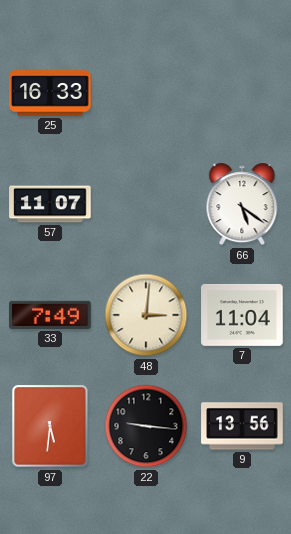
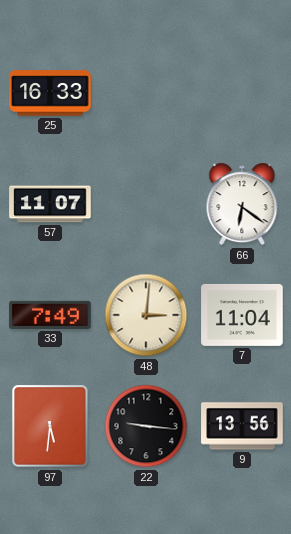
66: 5:21 -> 6:21
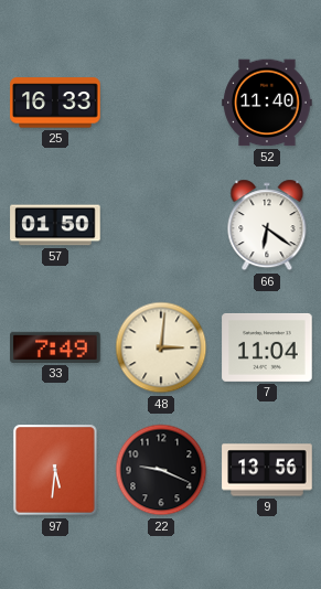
52: none -> 11:40
57: 11:07 -> 01:50
22: 9:16 -> 9:19
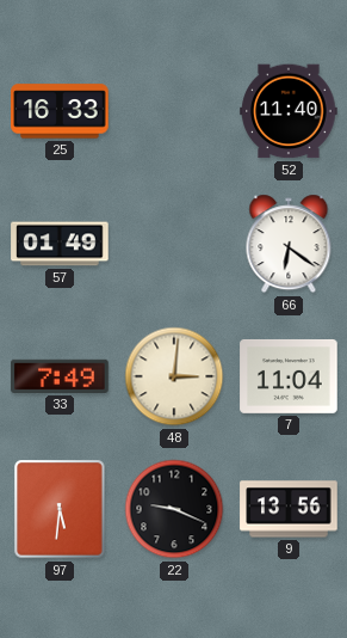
57: 01:50 -> 01:49
